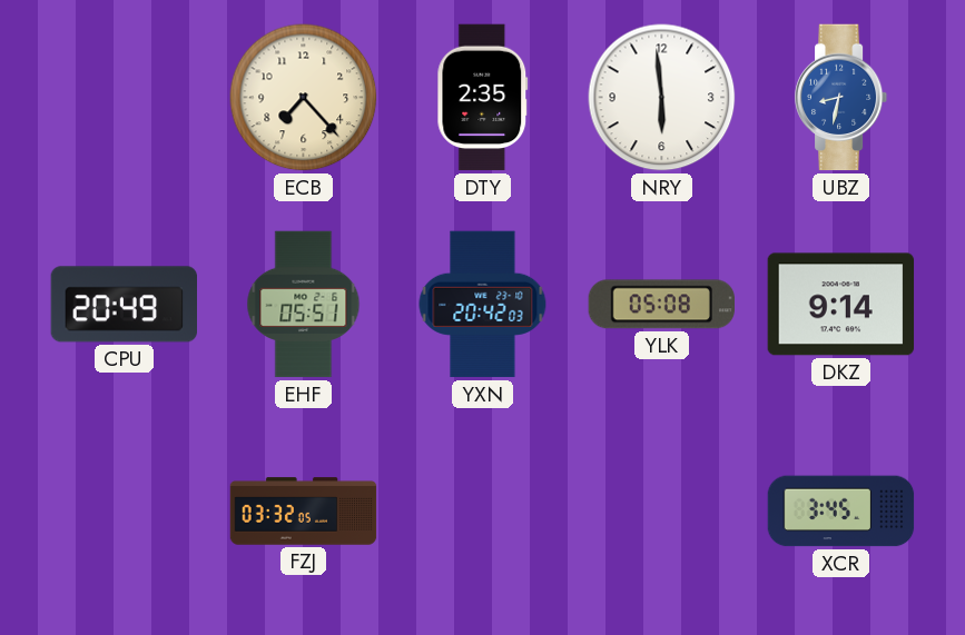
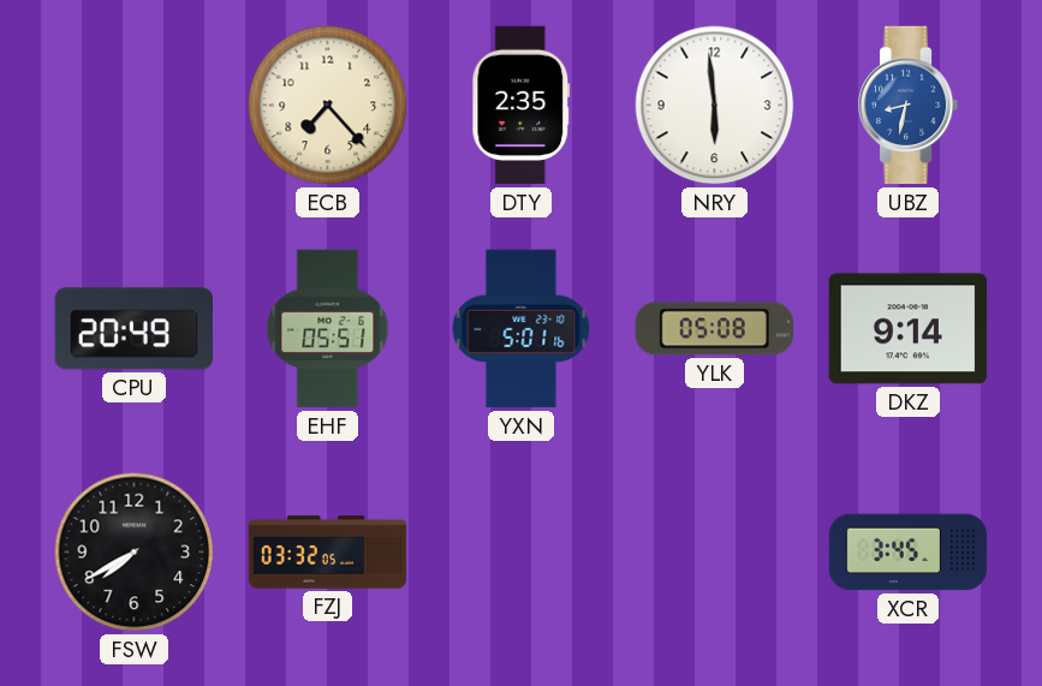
YXN: 20:42 -> 5:01
FSW: none -> 7:40
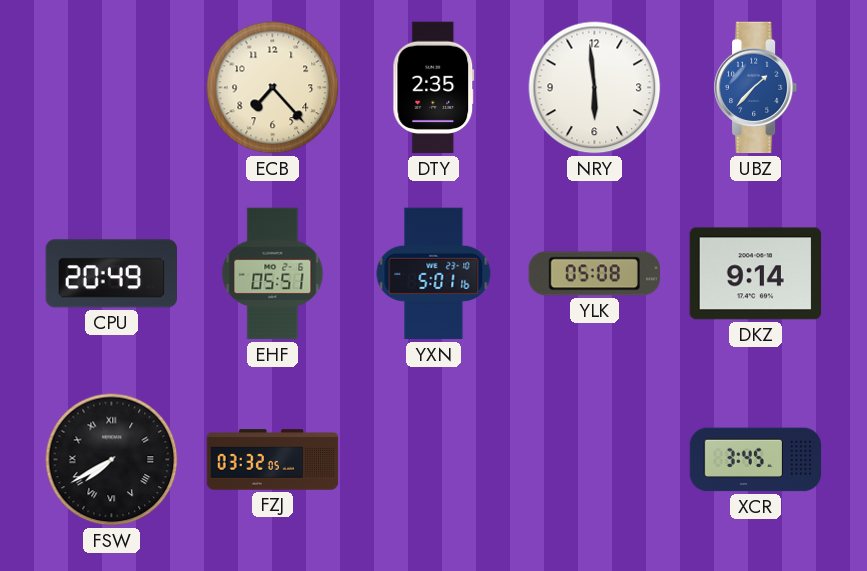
UBZ: 8:32 -> 1:37
FSW numerals: Arabic -> Roman
